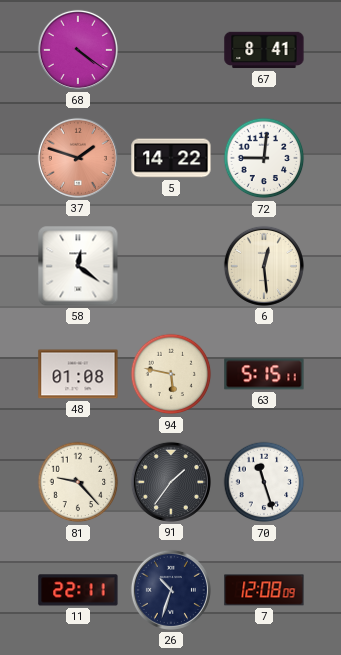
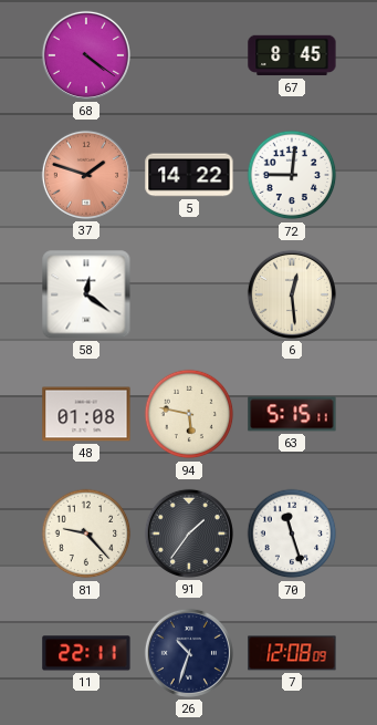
67: 8:41 -> 8:45
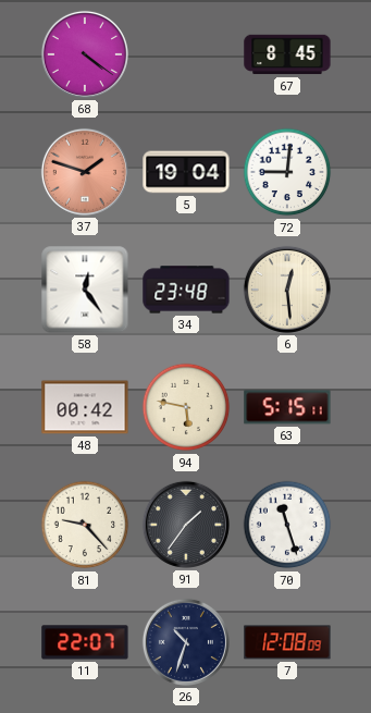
5: 14:22 -> 19:04
58: 12:21 -> 12:24
34: none -> 23:48
48: 01:08 -> 00:42
11: 22:11 -> 22:07
